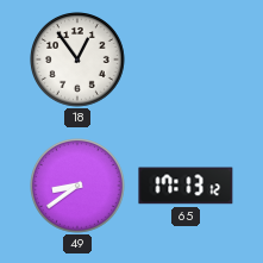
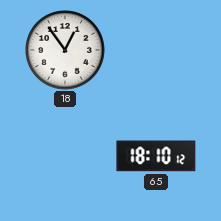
49: 8:39 -> none
65: 17:13 -> 18:10
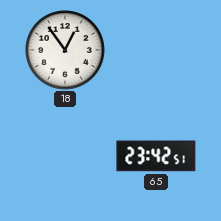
65: 18:10 -> 23:42
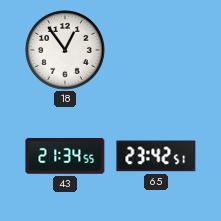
43: none -> 21:34
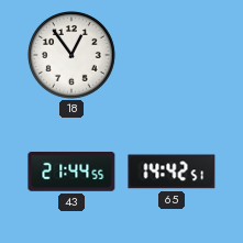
43: 21:34 -> 21:44
65: 23:42 -> 14:42
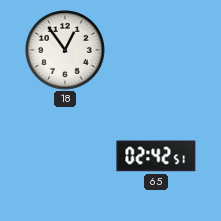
43: 21:44 -> none
65: 14:42 -> 02:42
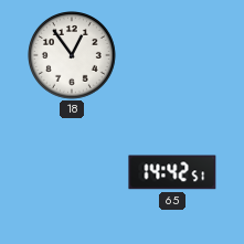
65: 02:42 -> 14:42
